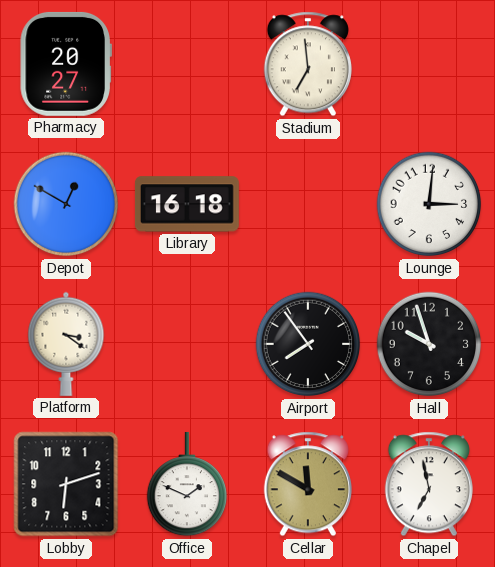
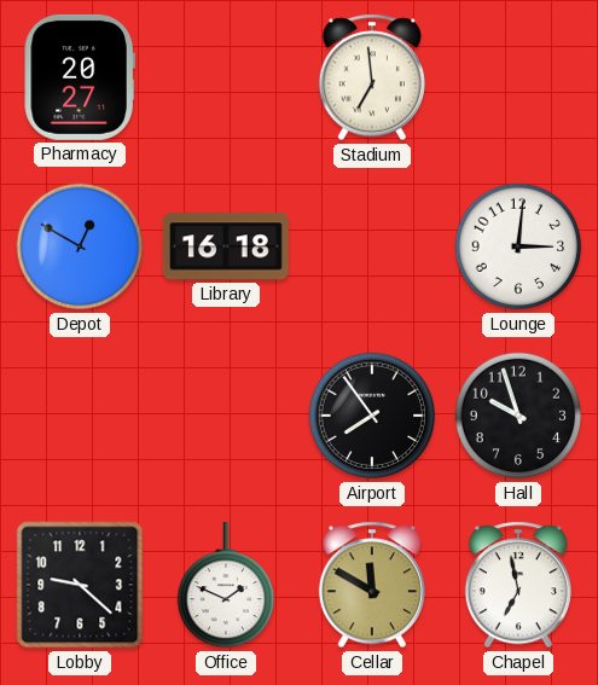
Platform: 3:21 -> none
Lobby: 6:12 -> 9:22
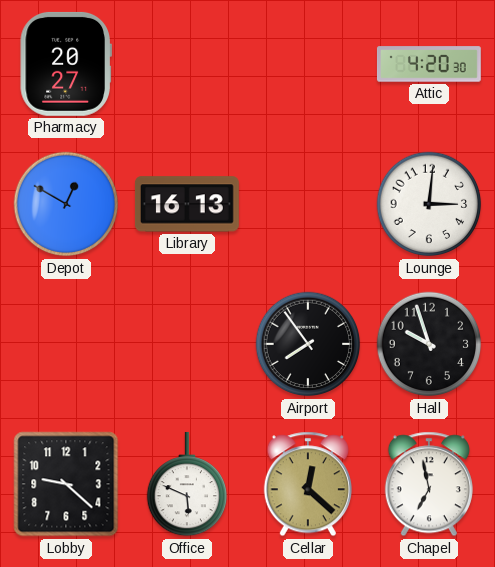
Stadium: 6:59 -> none
Attic: none -> 4:20
Library: 16:18 -> 16:13
Office: 1:49 -> 5:49
Cellar: 11:50 -> 12:22
